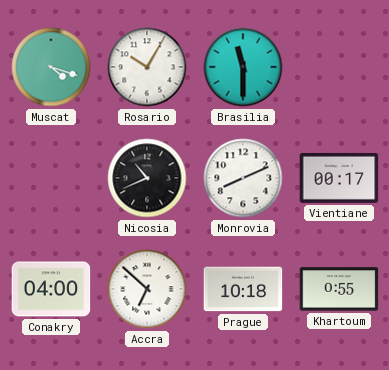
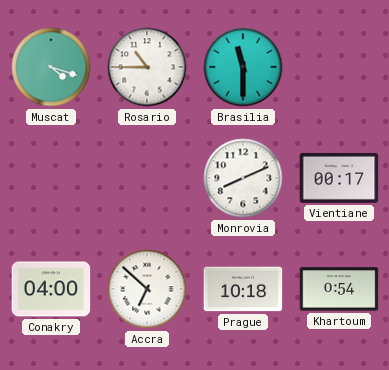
Rosario: 10:05 -> 10:45
Nicosia: 10:41 -> none
Khartoum: 0:55 -> 0:54
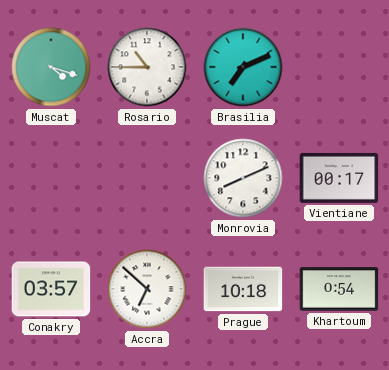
Brasilia: 11:30 -> 7:11
Conakry: 04:00 -> 03:57
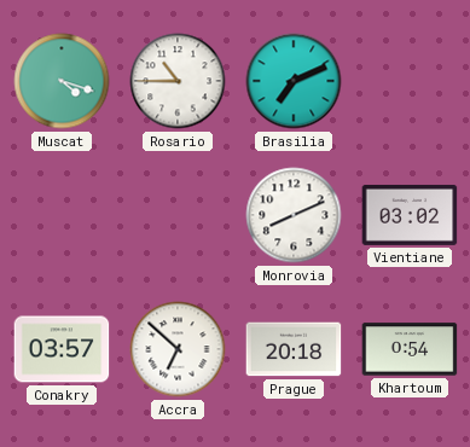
Vientiane: 00:17 -> 03:02
Prague: 10:18 -> 20:18
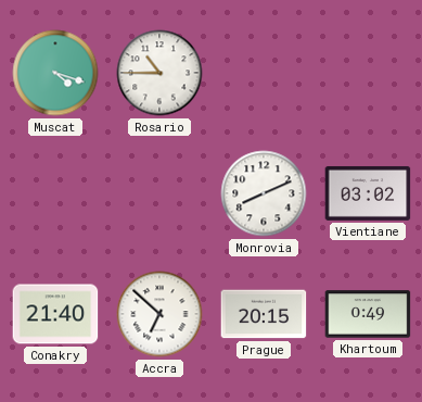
Brasilia: 7:11 -> none
Conakry: 03:57 -> 21:40
Prague: 20:18 -> 20:15
Khartoum: 0:54 -> 0:49
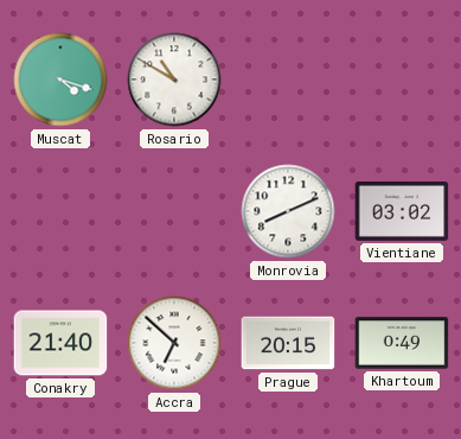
Rosario: 10:45 -> 10:50
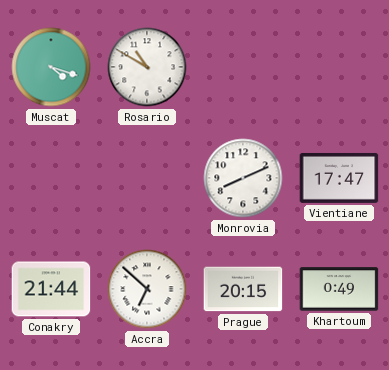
Vientiane: 03:02 -> 17:47
Conakry: 21:40 -> 21:44
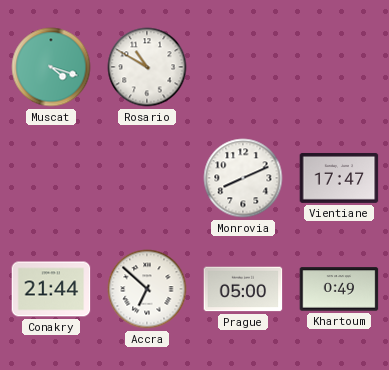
Prague: 20:15 -> 05:00
